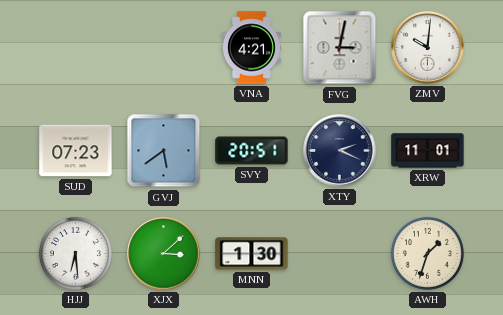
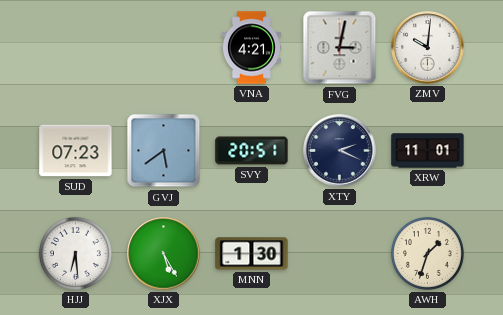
XJX: 3:08 -> 5:25
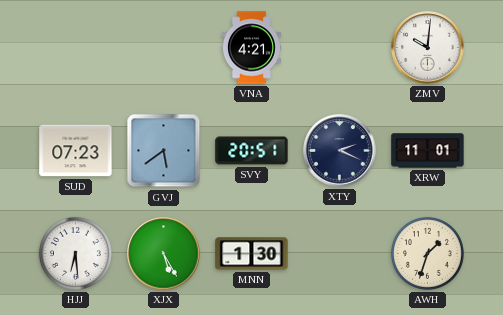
FVG: 3:02 -> none
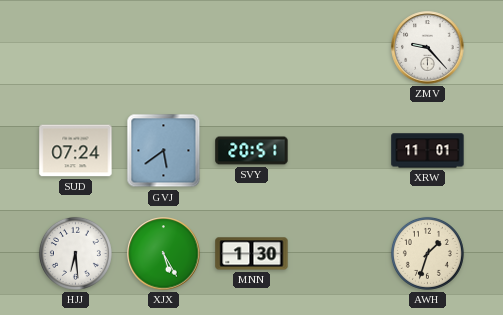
VNA: 4:21 -> none
ZMV: 10:01 -> 9:23
SUD: 07:23 -> 07:24
XTY: 2:19 -> none
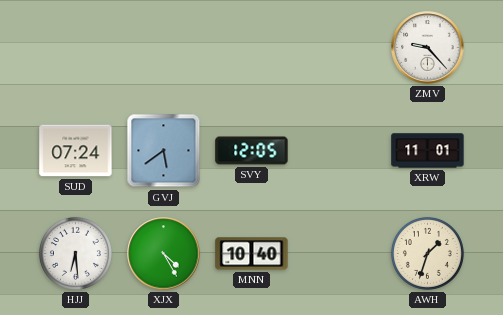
SVY: 20:51 -> 12:05
XJX: 5:25 -> 4:25
MNN: 1:30 -> 10:40
